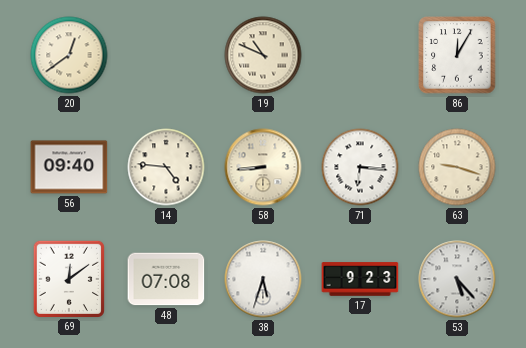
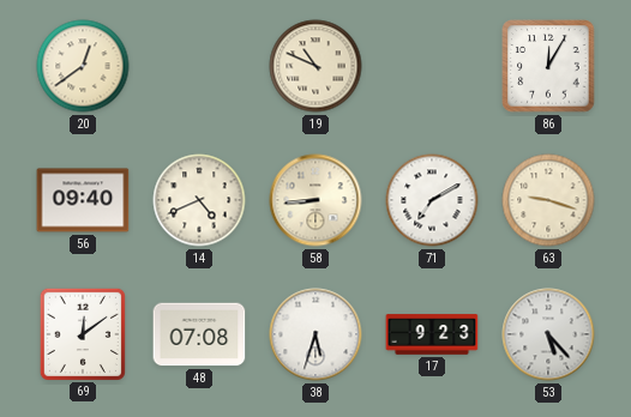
14: 4:46 -> 4:41
71: 6:16 -> 7:10
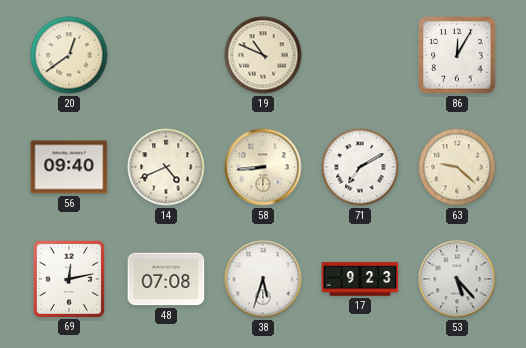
63: 9:18 -> 9:22
69: 12:09 -> 12:13
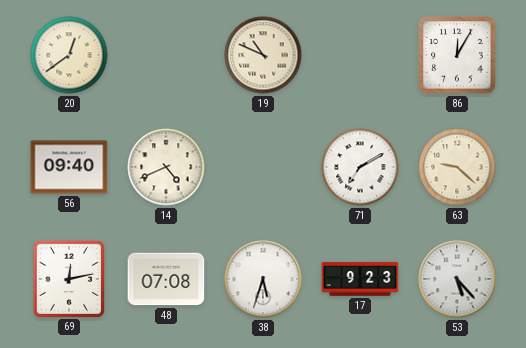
58: 8:44 -> none
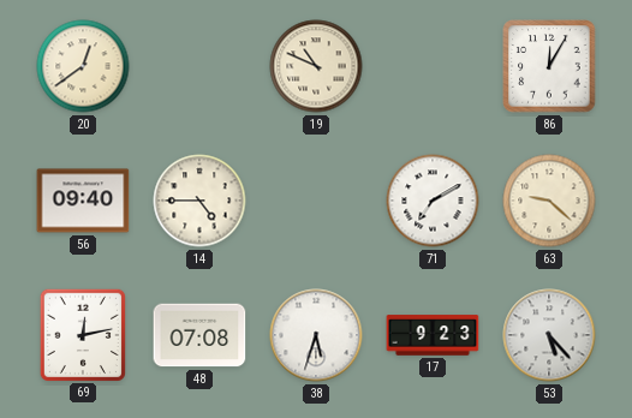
14: 4:41 -> 4:45
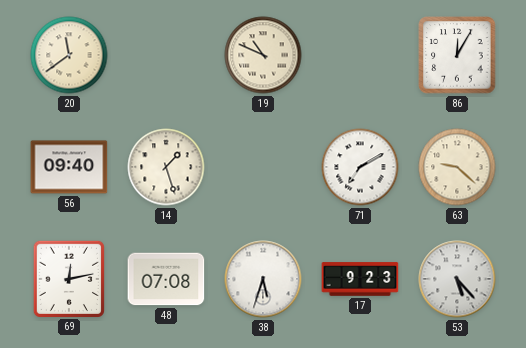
20: 12:39 -> 11:39
14: 4:45 -> 1:27
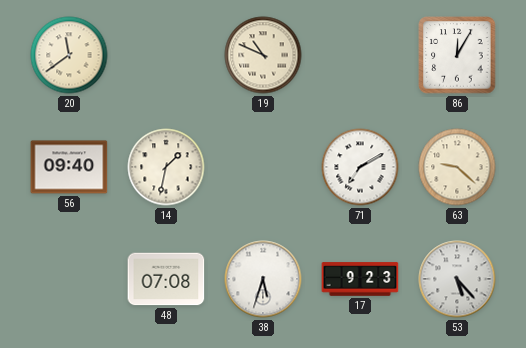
14: 1:27 -> 1:32
69: 12:13 -> none
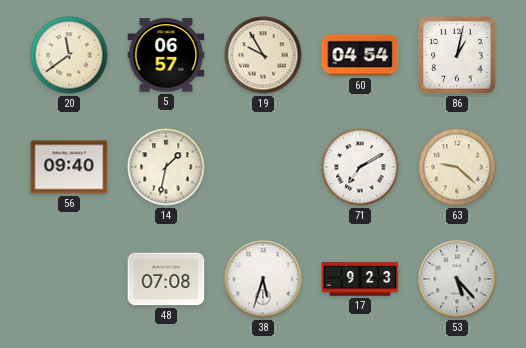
5: none -> 06:57
19: 10:49 -> 9:55
60: none -> 04:54
86: 12:05 -> 1:02
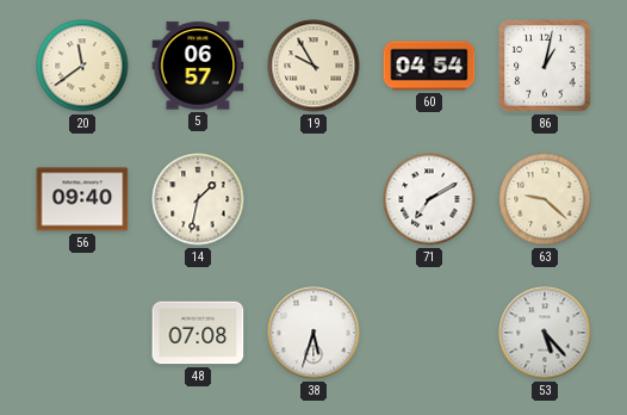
17: 9:23 -> none
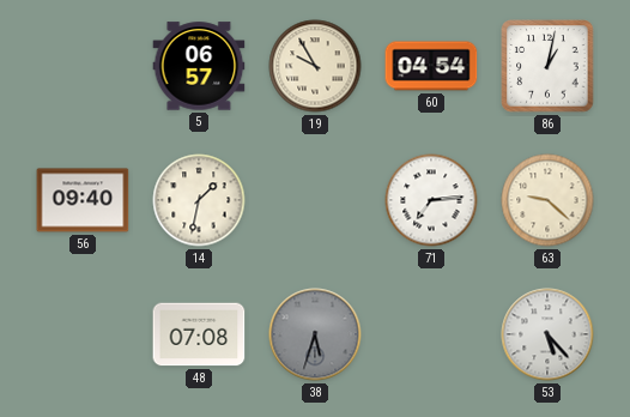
20: 11:39 -> none
71: 7:10 -> 7:14
38 dial: white -> grey
